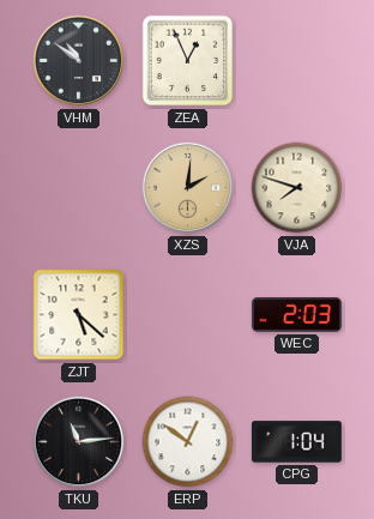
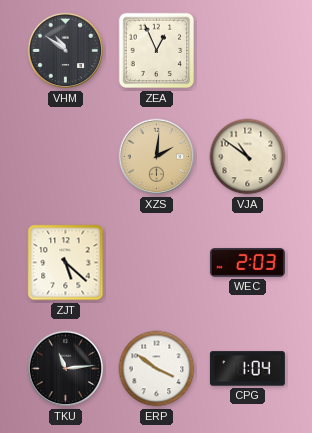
VJA: 7:48 -> 10:51
ERP: 12:51 -> 3:51
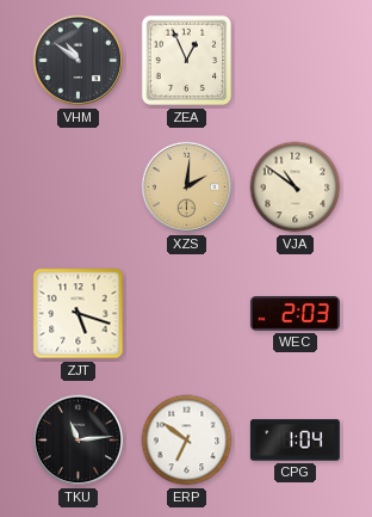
ZJT: 5:22 -> 5:18
ERP: 3:51 -> 6:51
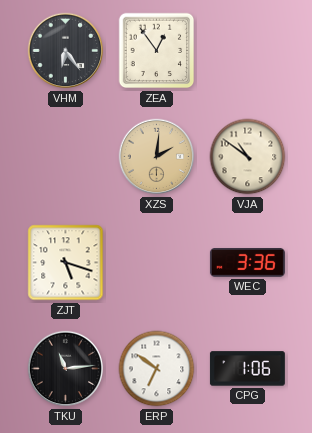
VHM: 10:51 -> 6:24
ZEA: 12:56 -> 12:54
WEC: 2:03 -> 3:36
CPG: 1:04 -> 1:06
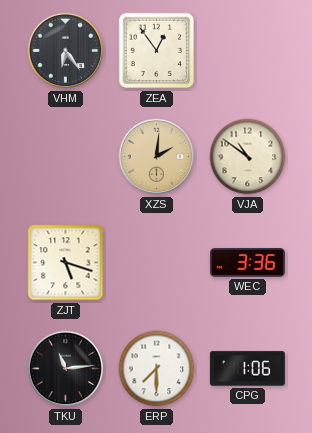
ERP: 6:51 -> 7:30
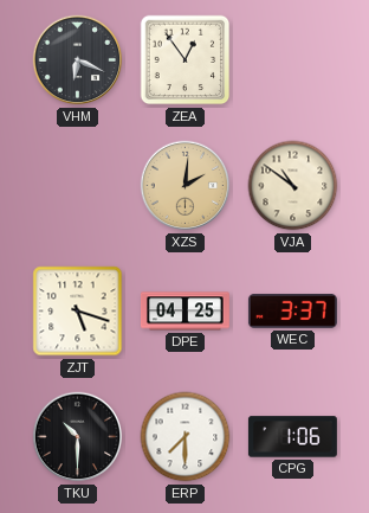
VHM: 6:24 -> 6:19
DPE: none -> 04:25
WEC: 3:36 -> 3:37
TKU: 11:14 -> 10:30
